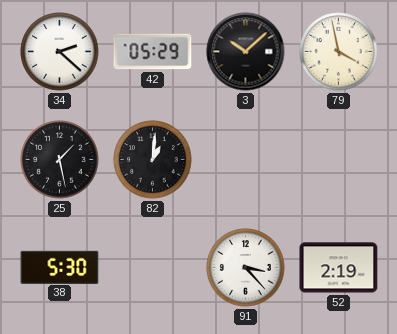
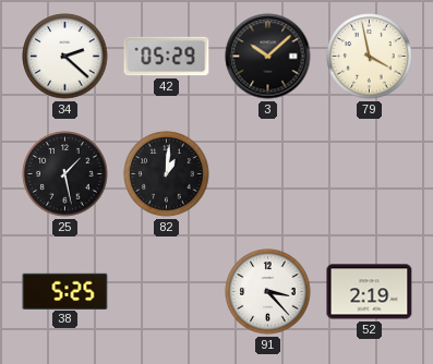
38: 5:30 -> 5:25
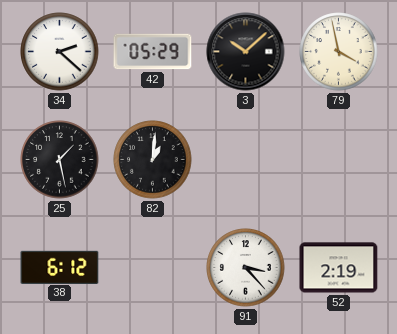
38: 5:25 -> 6:12
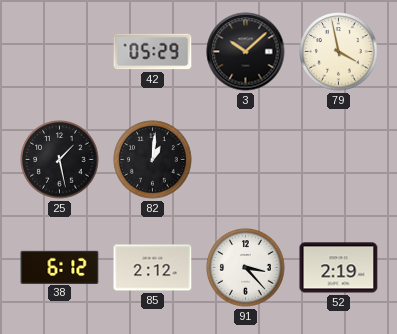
34: 2:22 -> none
85: none -> 2:12
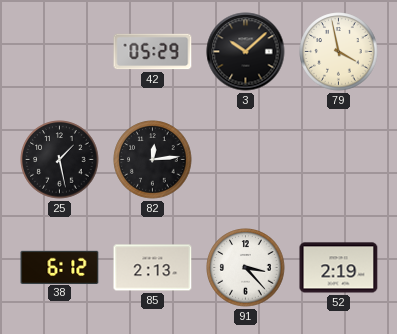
82: 1:01 -> 12:14
85: 2:12 -> 2:13
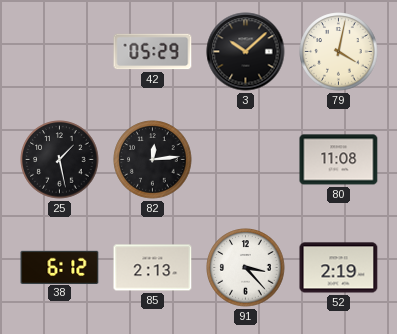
79: 3:58 -> 4:02
80: none -> 11:08
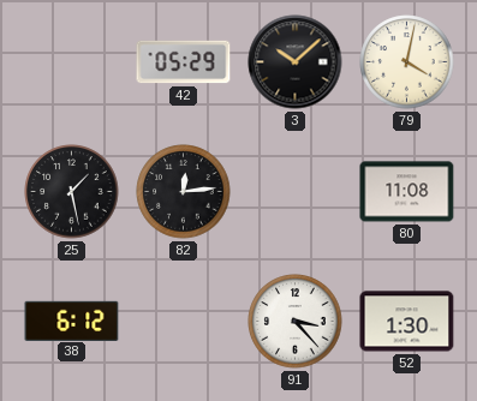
85: 2:13 -> none
52: 2:19 -> 1:30
